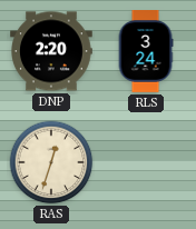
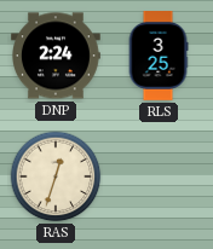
DNP: 2:20 -> 2:24
RLS: 3:24 -> 3:25
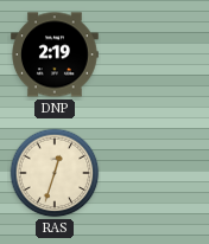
DNP: 2:24 -> 2:19
RLS: 3:25 -> none
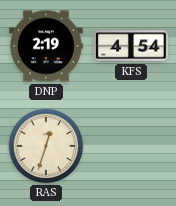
KFS: none -> 4:54
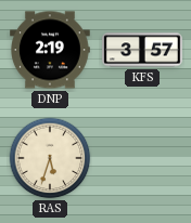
KFS: 4:54 -> 3:57
RAS: 12:33 -> 5:33
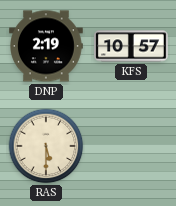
KFS: 3:57 -> 10:57
RAS: 5:33 -> 5:30
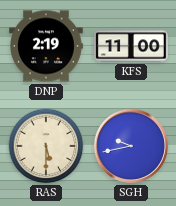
KFS: 10:57 -> 11:00
SGH: none -> 9:43
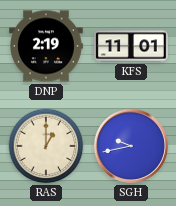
KFS: 11:00 -> 11:01
RAS: 5:30 -> 1:00
